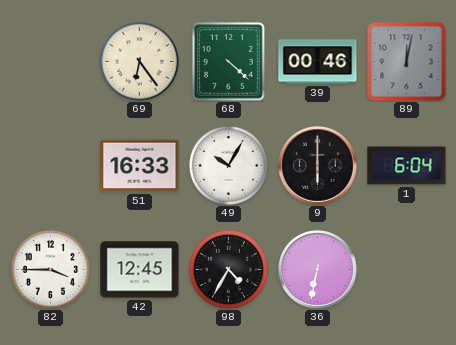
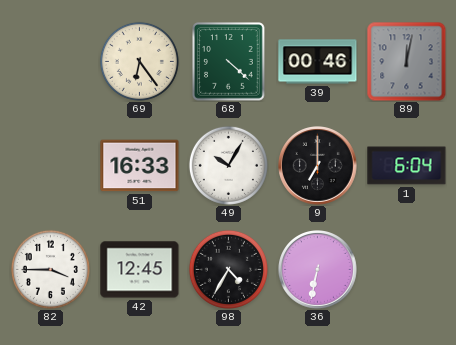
9: 6:00 -> 7:00
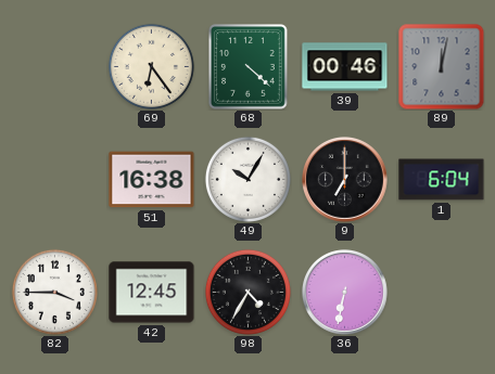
51: 16:33 -> 16:38
